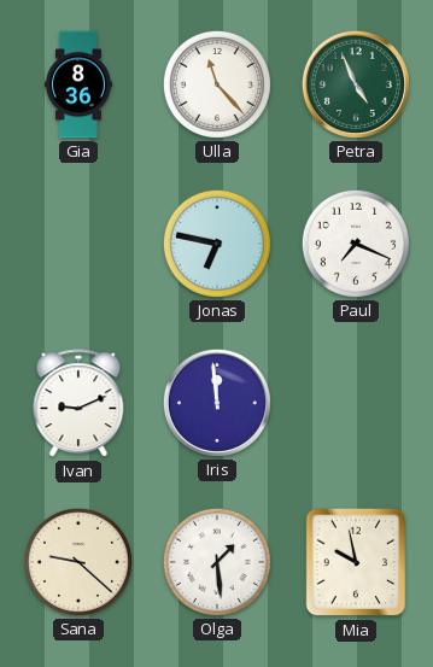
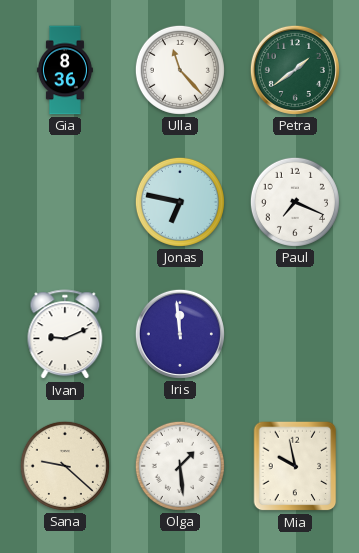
Petra: 4:56 -> 1:39
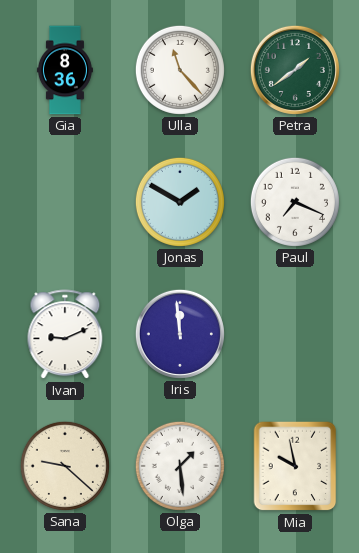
Jonas: 6:47 -> 1:50
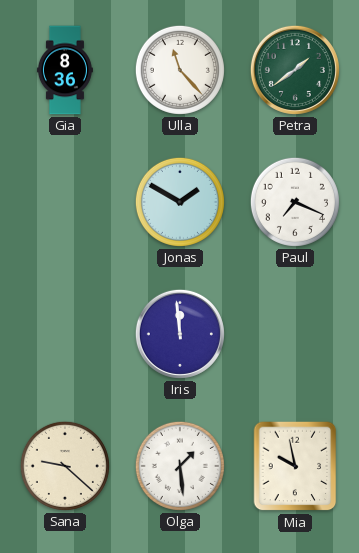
Ivan: 9:11 -> none
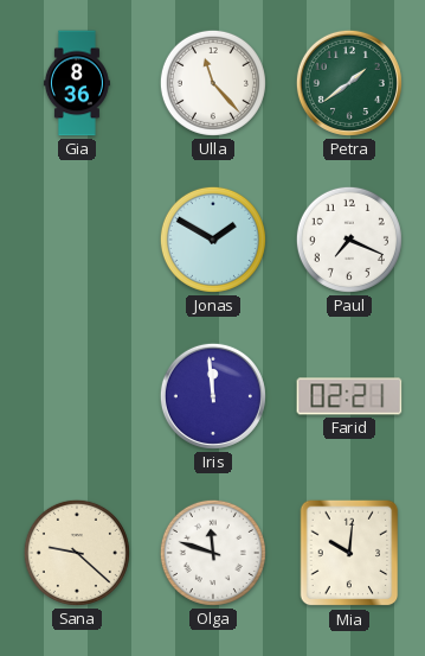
Farid: none -> 02:21
Olga: 1:29 -> 11:48
Mia: 9:58 -> 10:01
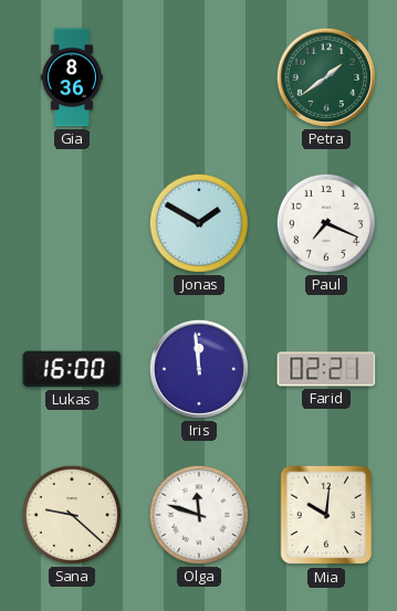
Ulla: 11:23 -> none
Lukas: none -> 16:00
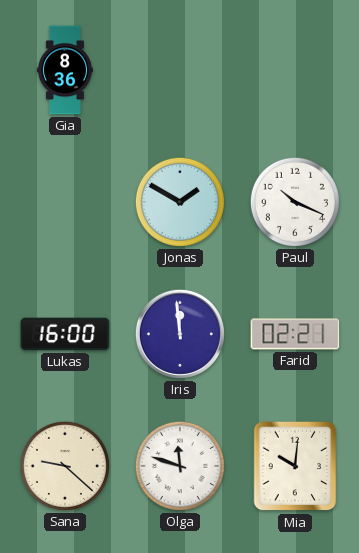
Petra: 1:39 -> none
Paul: 7:19 -> 10:19
